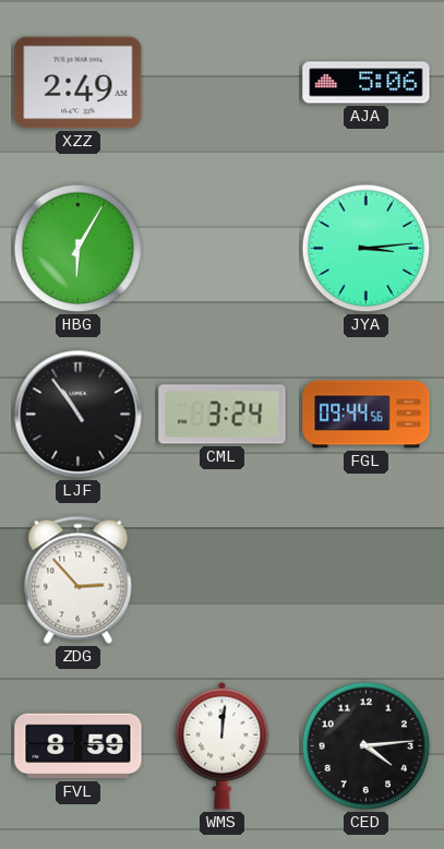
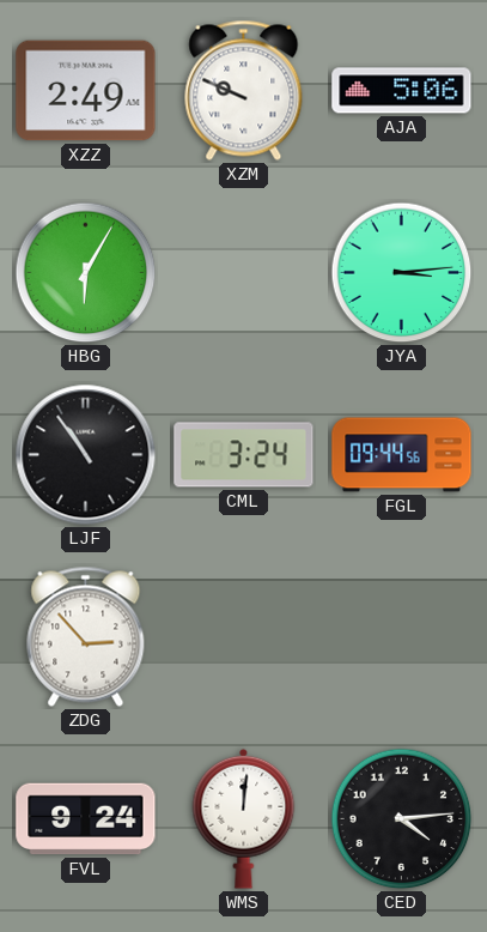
XZM: none -> 9:49
FVL: 8:59 -> 9:24
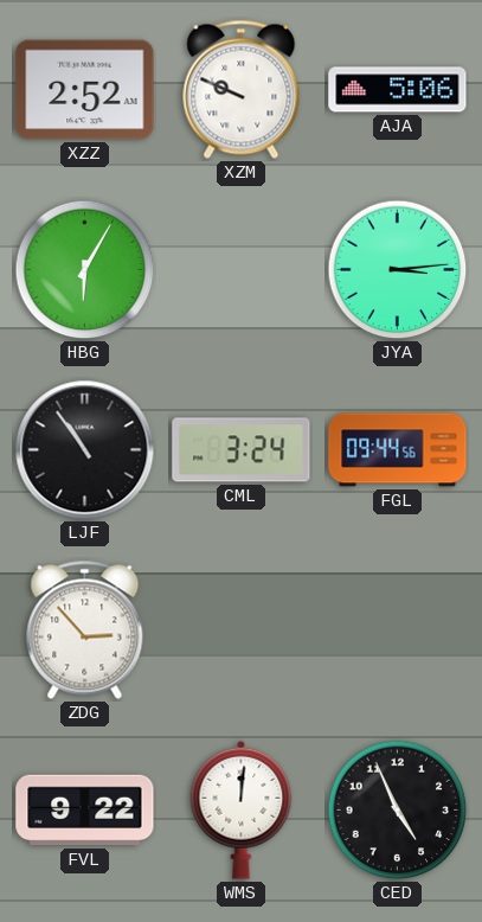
XZZ: 2:49 -> 2:52
FVL: 9:24 -> 9:22
CED: 4:14 -> 4:56
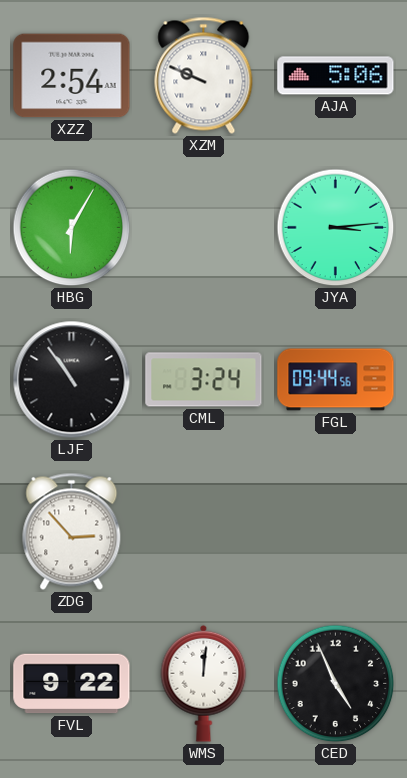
XZZ: 2:52 -> 2:54
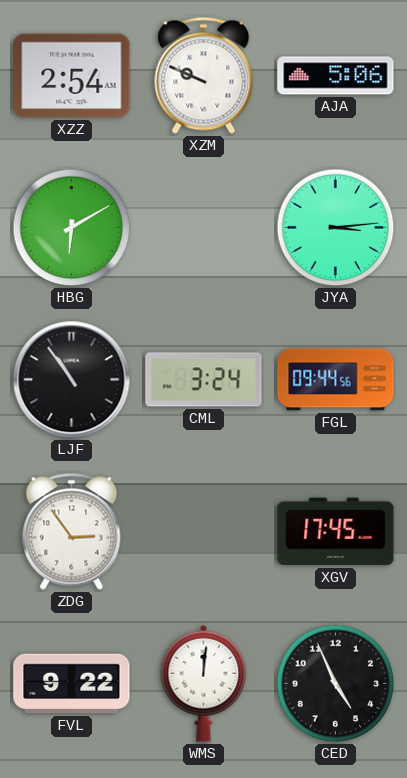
HBG: 6:05 -> 6:10
ZDG: 2:53 -> 2:54
XGV: none -> 17:45
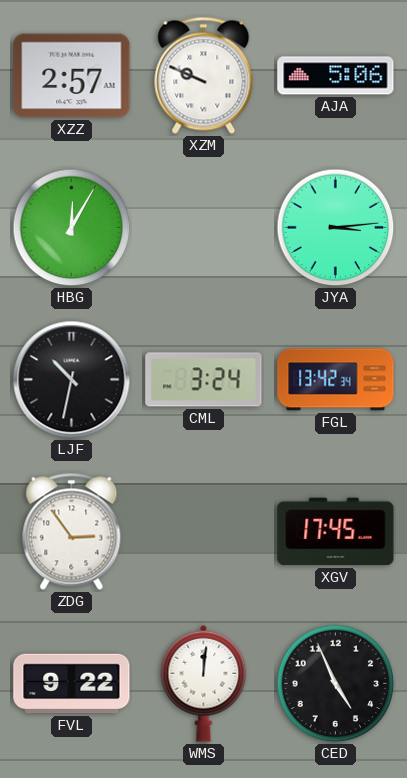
XZZ: 2:54 -> 2:57
HBG: 6:10 -> 12:05
LJF: 10:54 -> 10:32
FGL: 09:44 -> 13:42
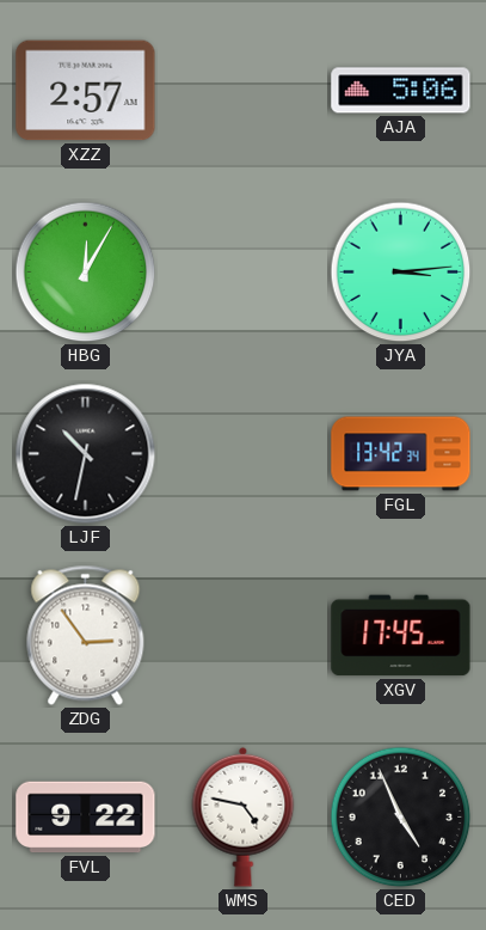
XZM: 9:49 -> none
CML: 3:24 -> none
WMS: 12:01 -> 4:47
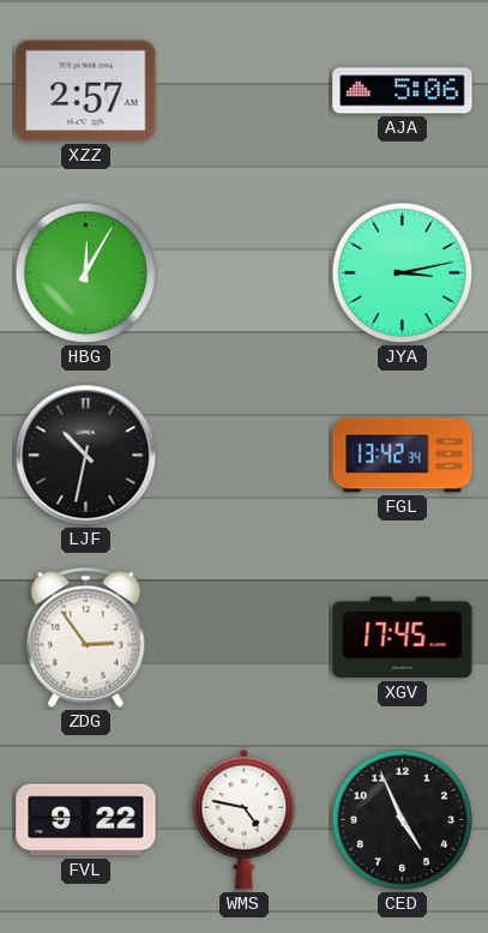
JYA: 3:14 -> 3:13
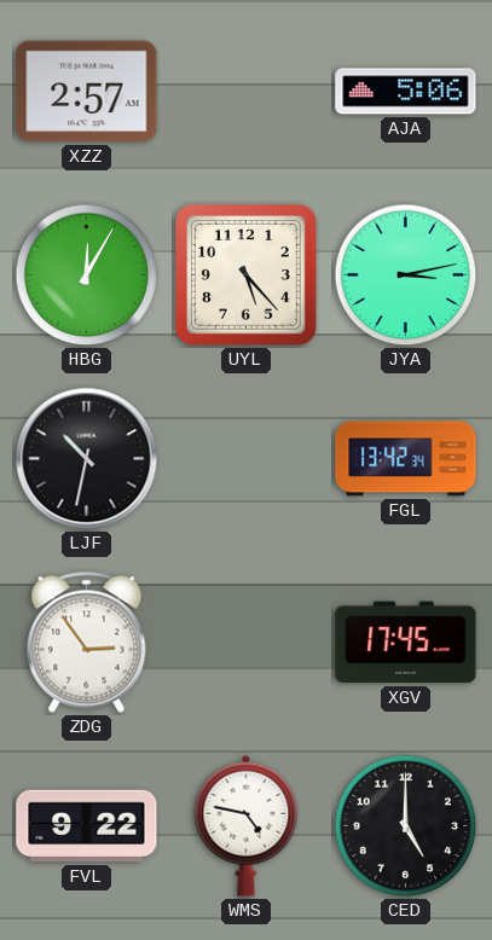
UYL: none -> 5:23
CED: 4:56 -> 5:00
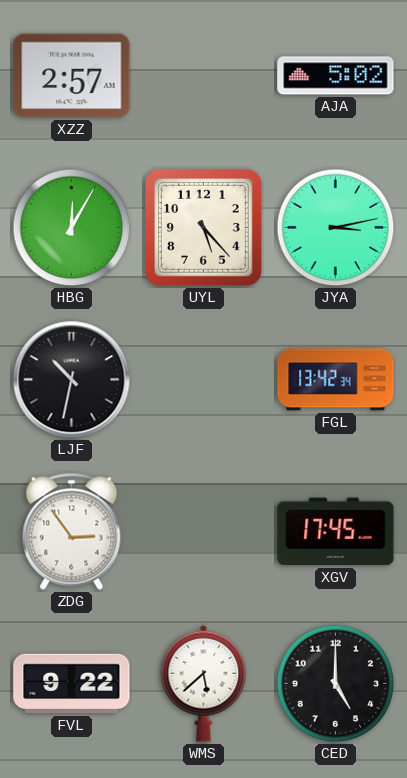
AJA: 5:06 -> 5:02
WMS: 4:47 -> 5:38
